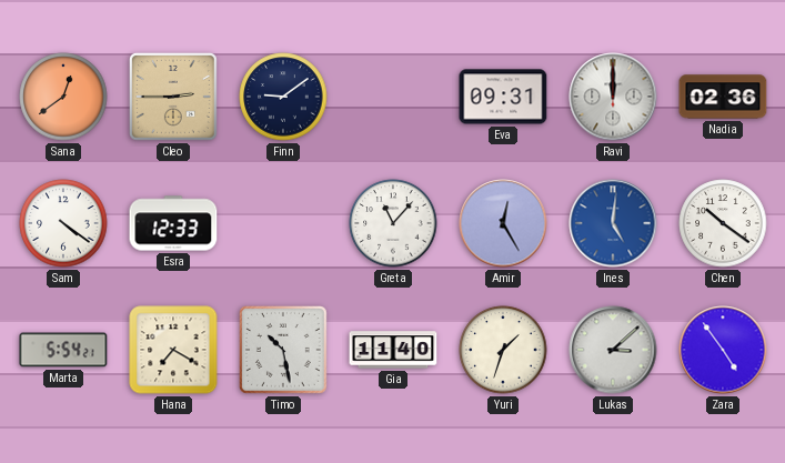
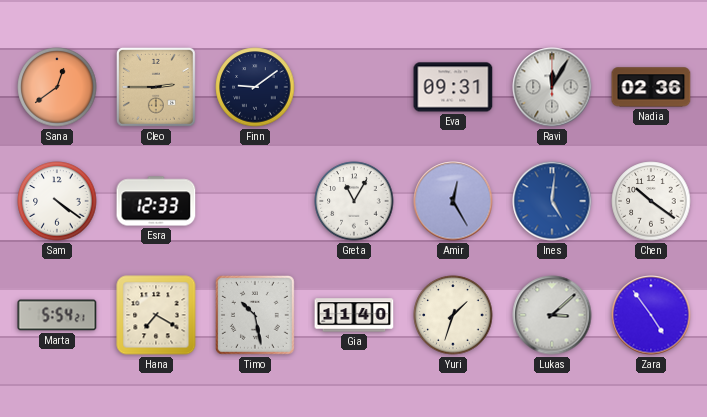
Ravi: 12:00 -> 12:05
Greta: 11:07 -> 11:05
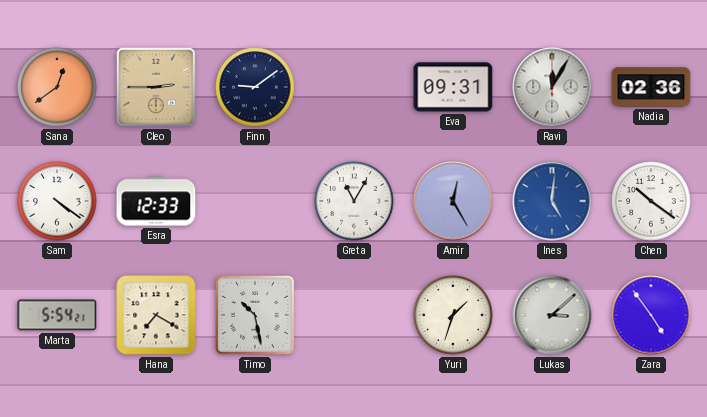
Gia: 11:40 -> none
